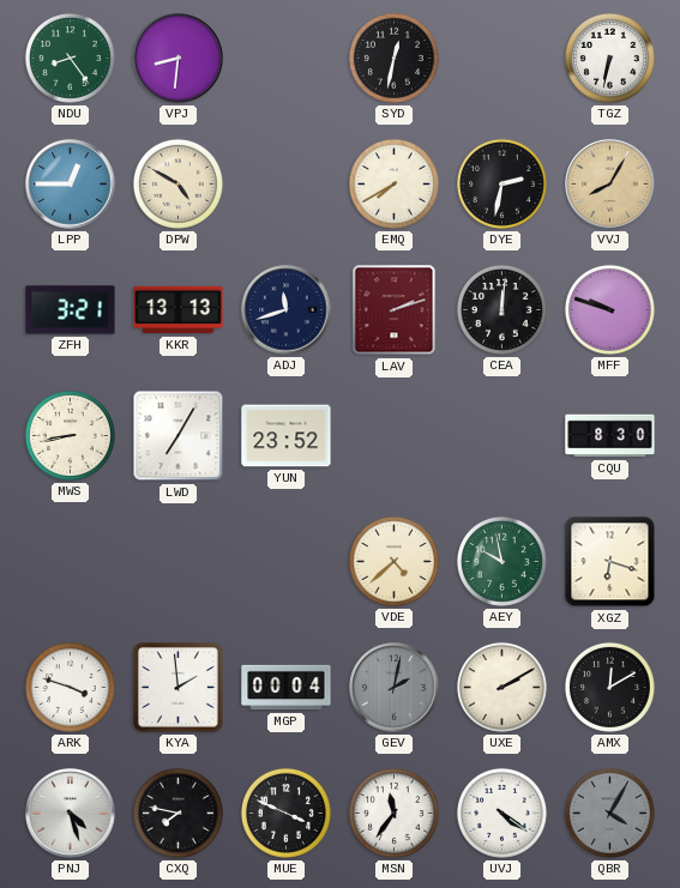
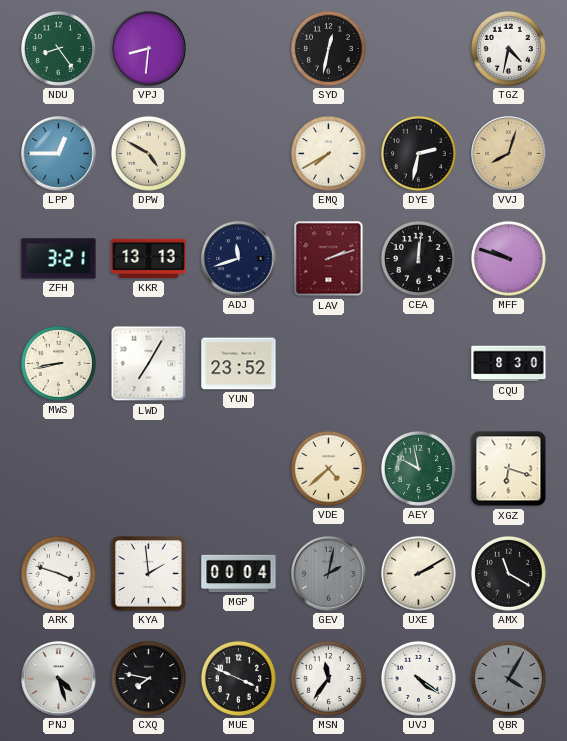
TGZ: 6:32 -> 4:32
VVJ: 8:05 -> 8:03
AMX: 12:10 -> 11:20
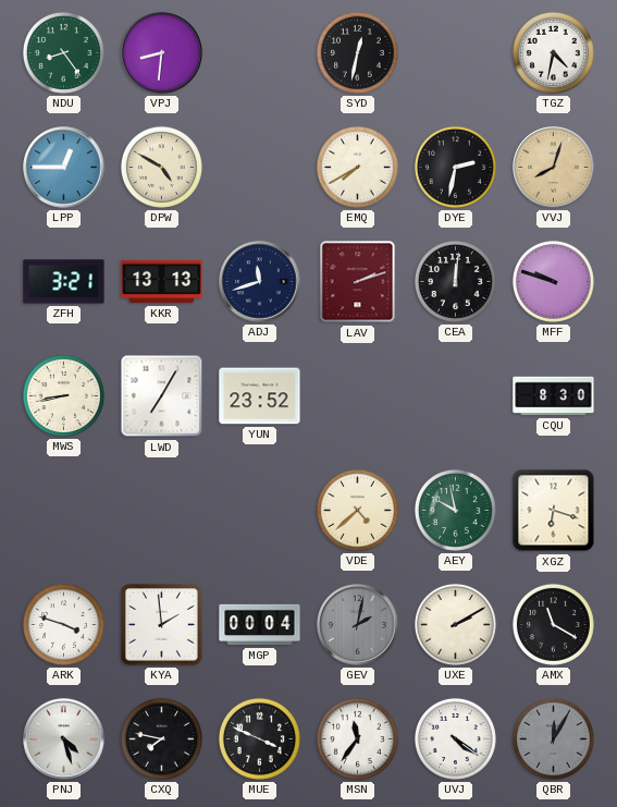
QBR: 4:05 -> 12:05
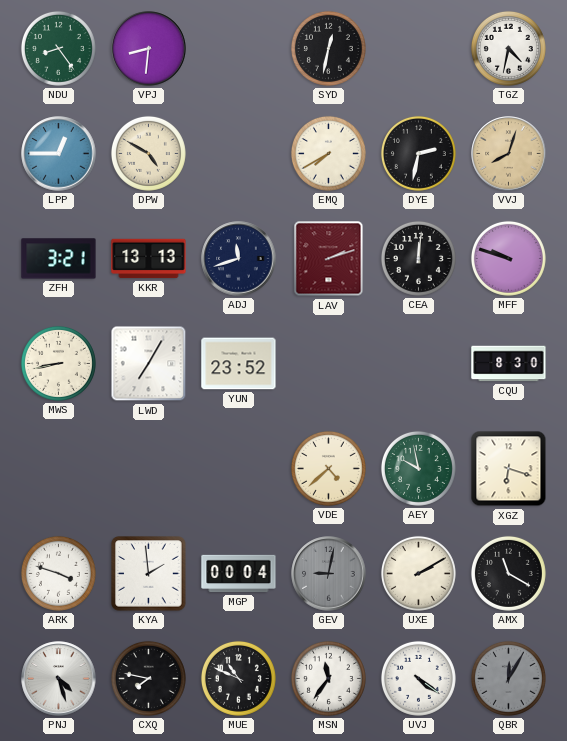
GEV: 2:02 -> 9:02
MUE: 3:49 -> 10:49
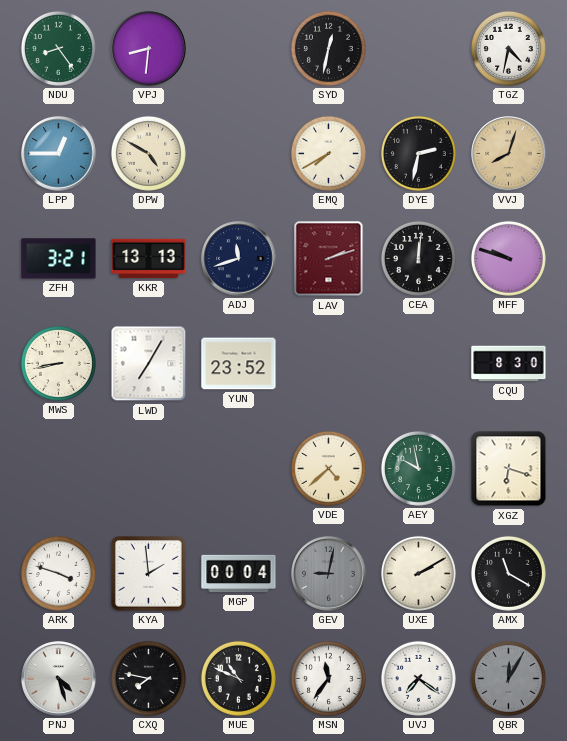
UVJ: 4:21 -> 7:21
